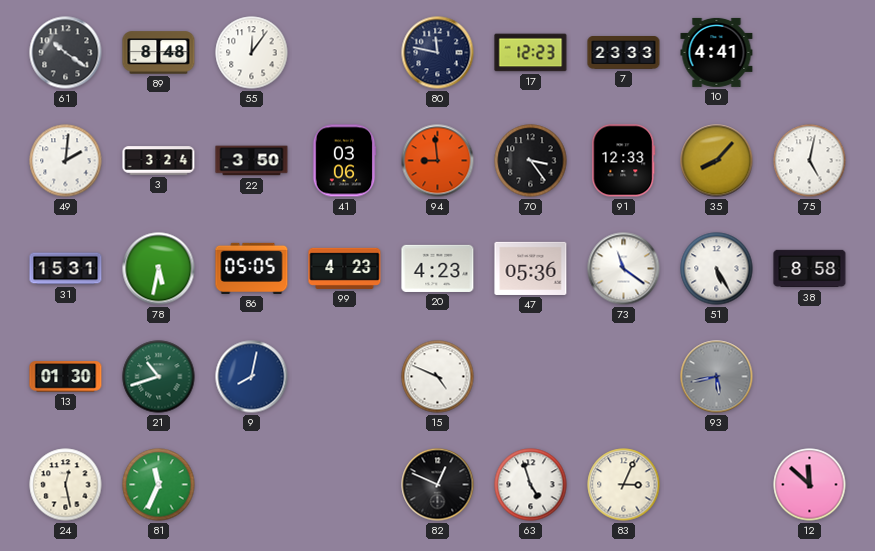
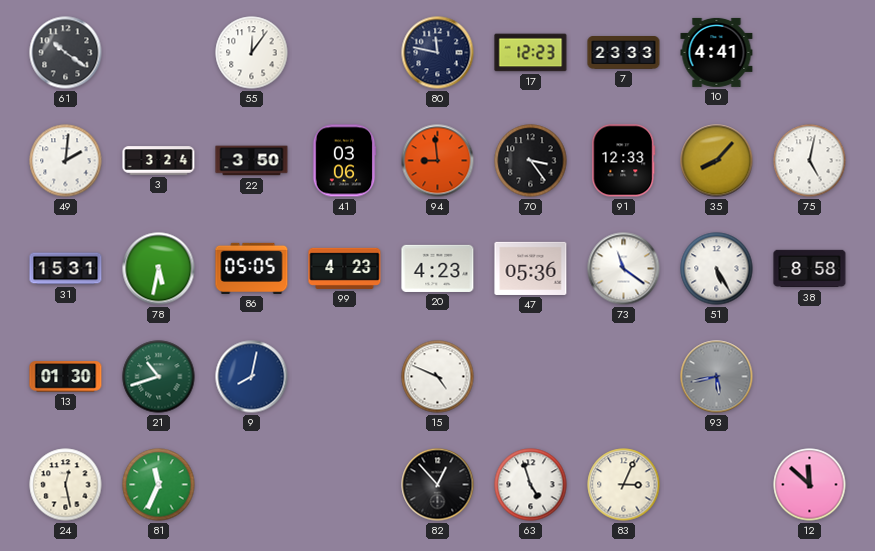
89: 8:48 -> none
82: 12:49 -> 12:53
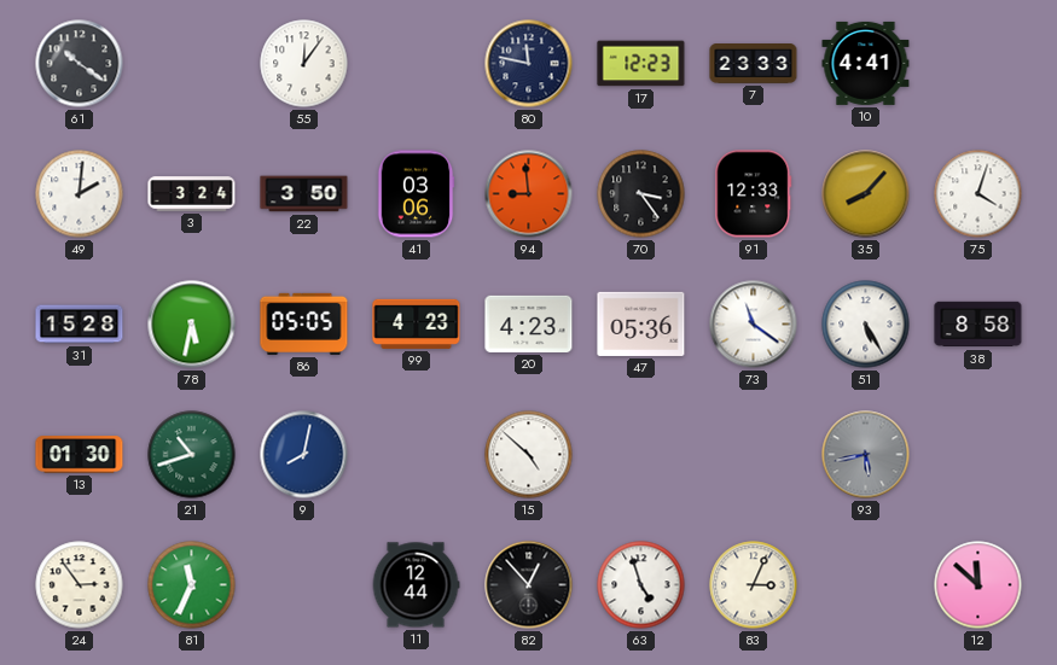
75: 5:02 -> 4:03
31: 15:31 -> 15:28
15: 4:49 -> 4:52
24: 12:28 -> 2:54
11: none -> 12:44
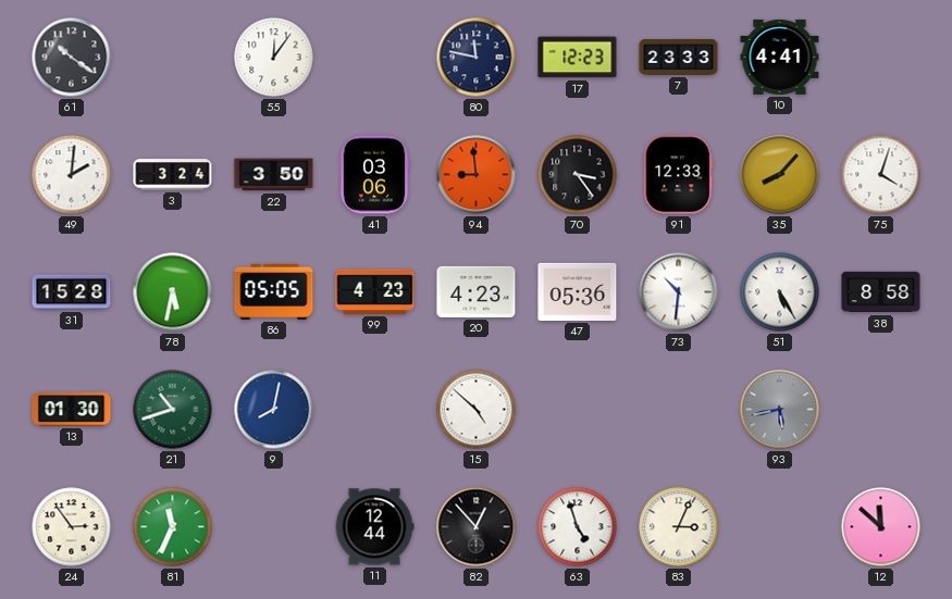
73: 11:21 -> 10:31
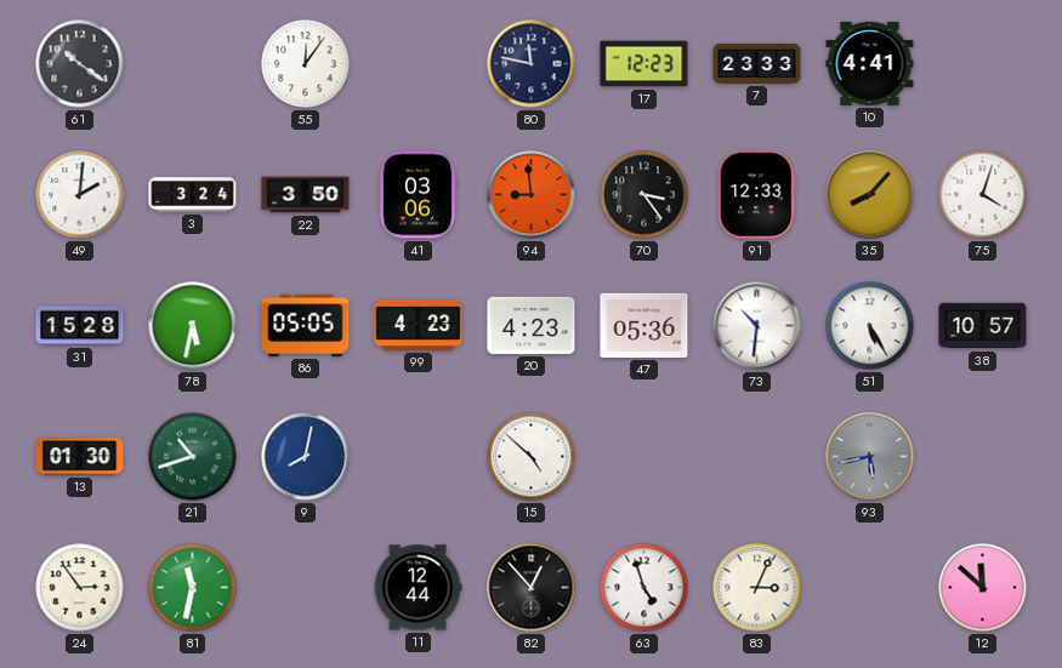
38: 8:58 -> 10:57
81: 11:34 -> 11:32
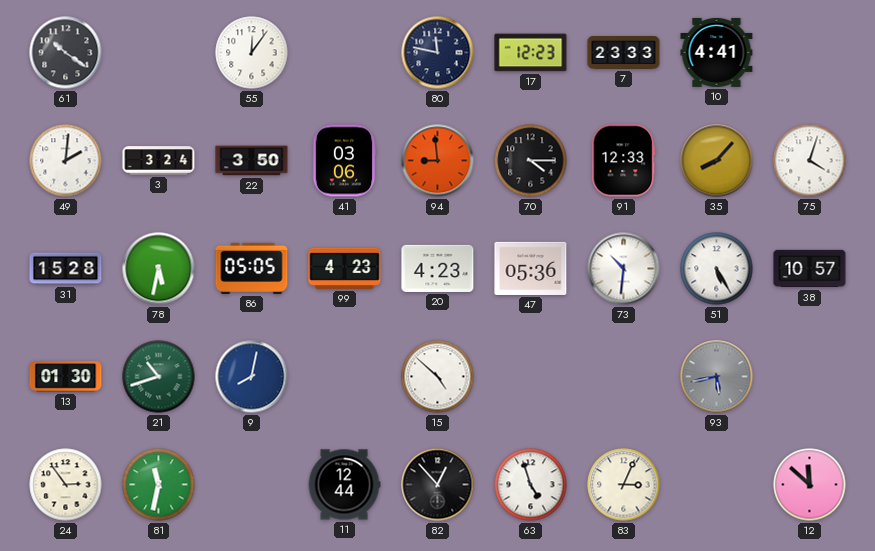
70: 3:24 -> 4:15
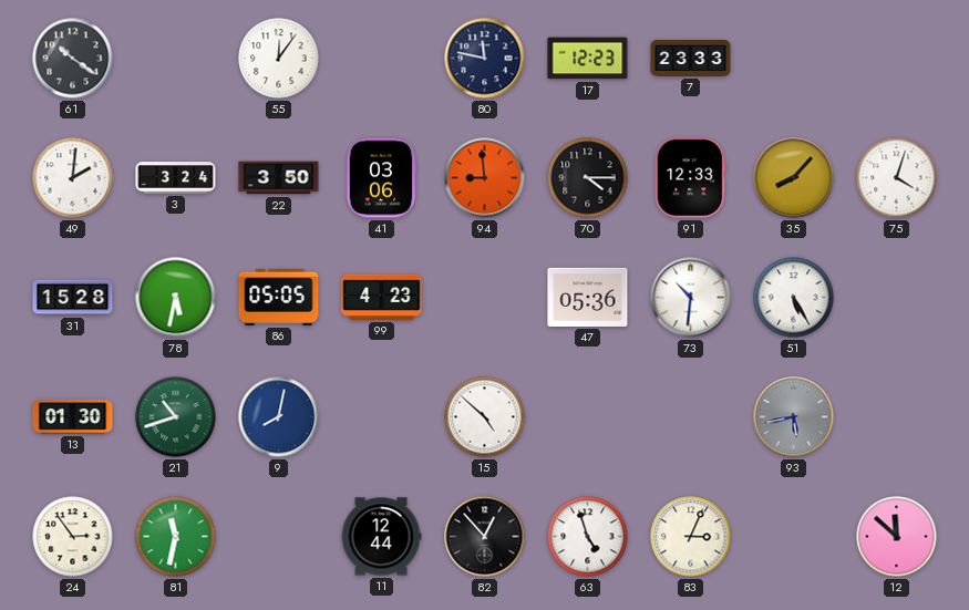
10: 4:41 -> none
20: 4:23 -> none
38: 10:57 -> none
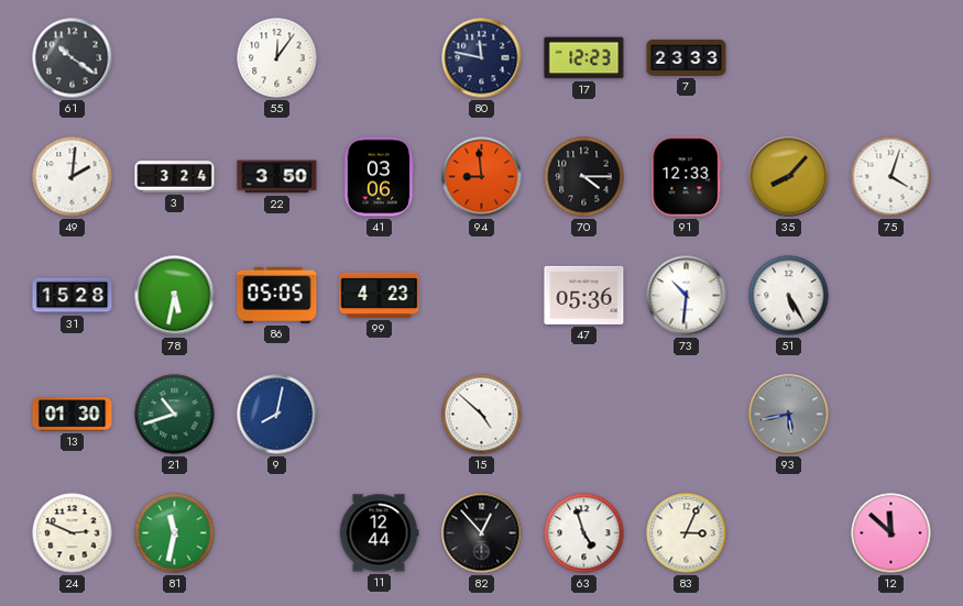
24: 2:54 -> 2:49
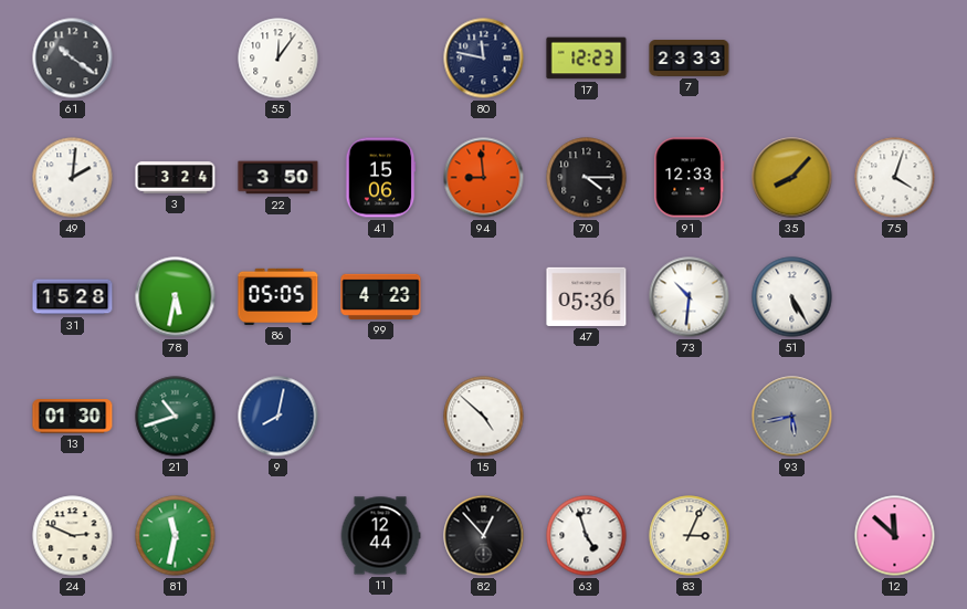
41: 03:06 -> 15:06
